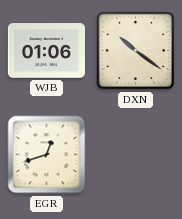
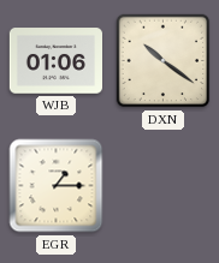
EGR: 12:42 -> 1:15
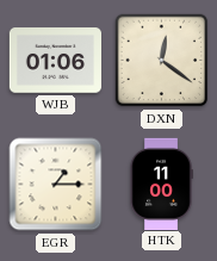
DXN: 10:21 -> 12:21
HTK: none -> 11:00
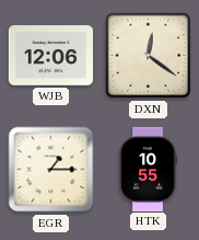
WJB: 01:06 -> 12:06
HTK: 11:00 -> 10:55
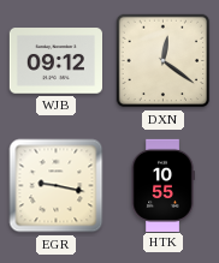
WJB: 12:06 -> 09:12
EGR: 1:15 -> 9:17
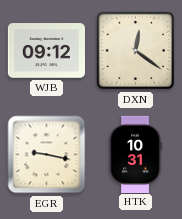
HTK: 10:55 -> 10:31
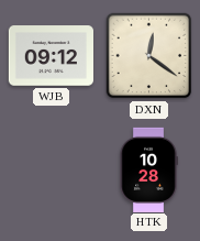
EGR: 9:17 -> none
HTK: 10:31 -> 10:28
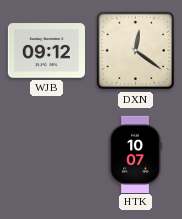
HTK: 10:28 -> 10:07
